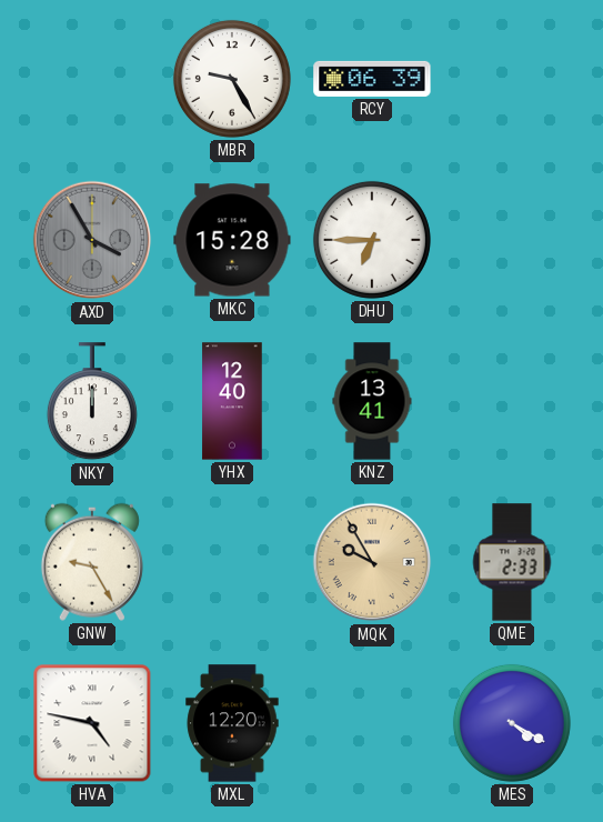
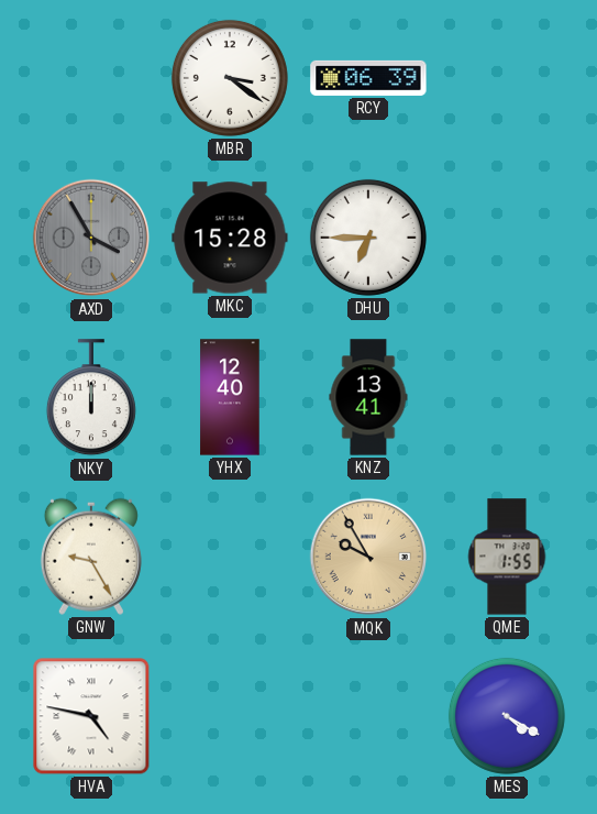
MBR: 9:25 -> 3:21
QME: 2:33 -> 1:55
MXL: 12:20 -> none
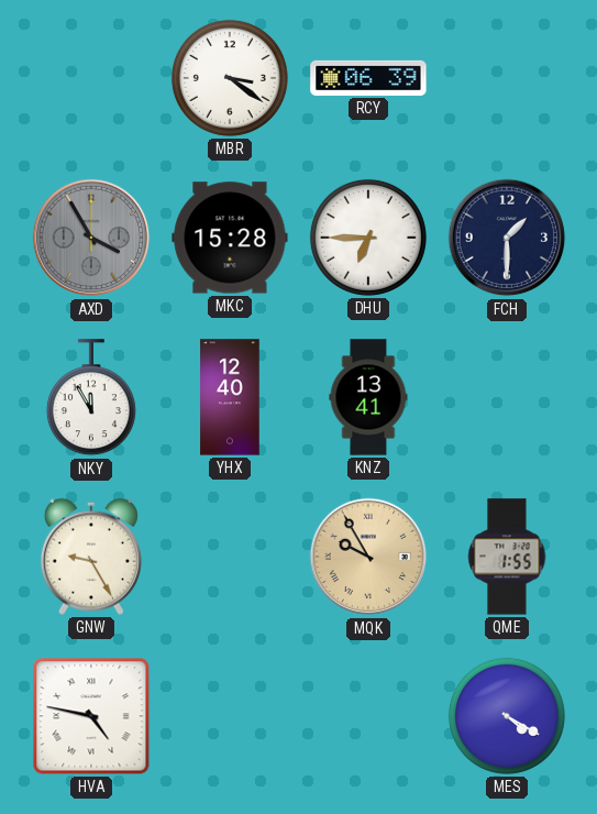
FCH: none -> 1:30
NKY: 12:00 -> 11:55
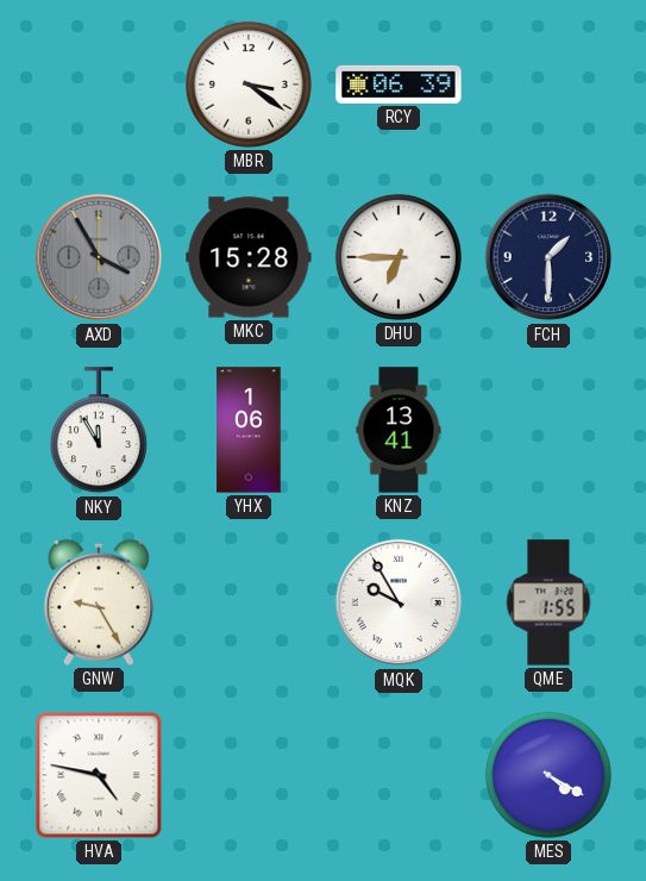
YHX: 12:40 -> 1:06
MQK dial: champagne -> white
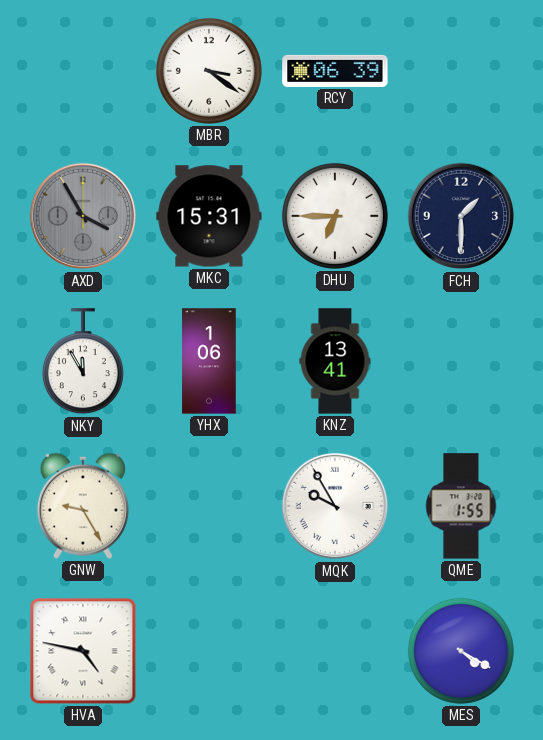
MKC: 15:28 -> 15:31
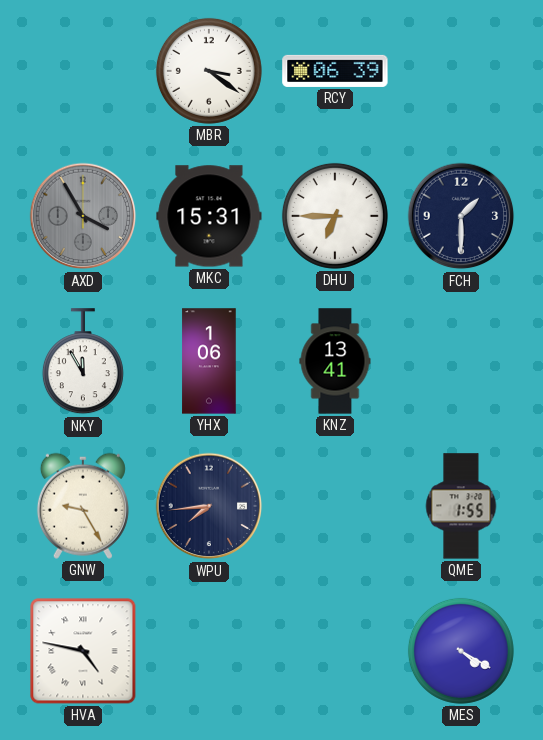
WPU: none -> 7:44
MQK: 9:55 -> none
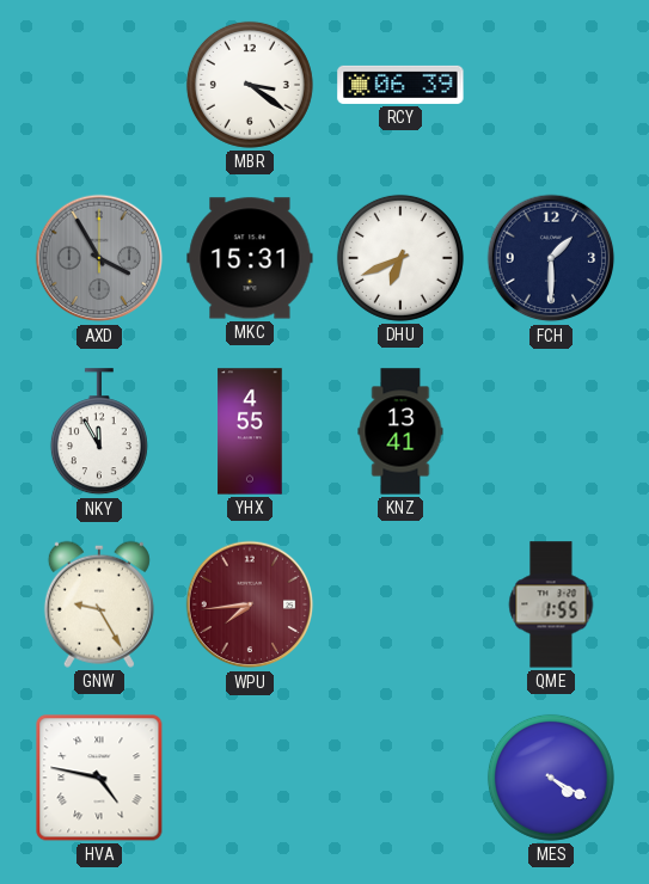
DHU: 6:45 -> 6:41
YHX: 1:06 -> 4:55
WPU dial: navy -> burgundy
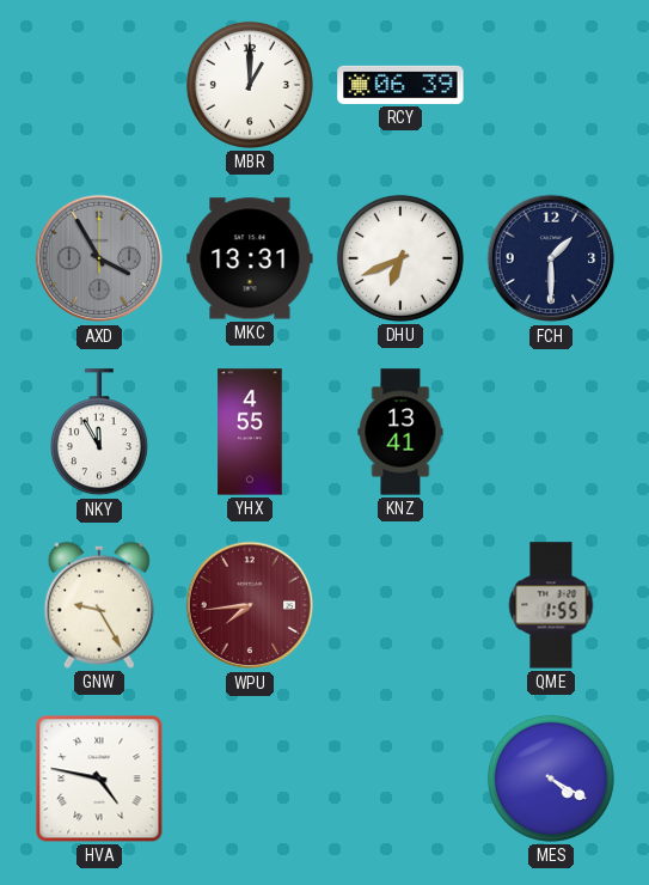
MBR: 3:21 -> 1:00
MKC: 15:31 -> 13:31
